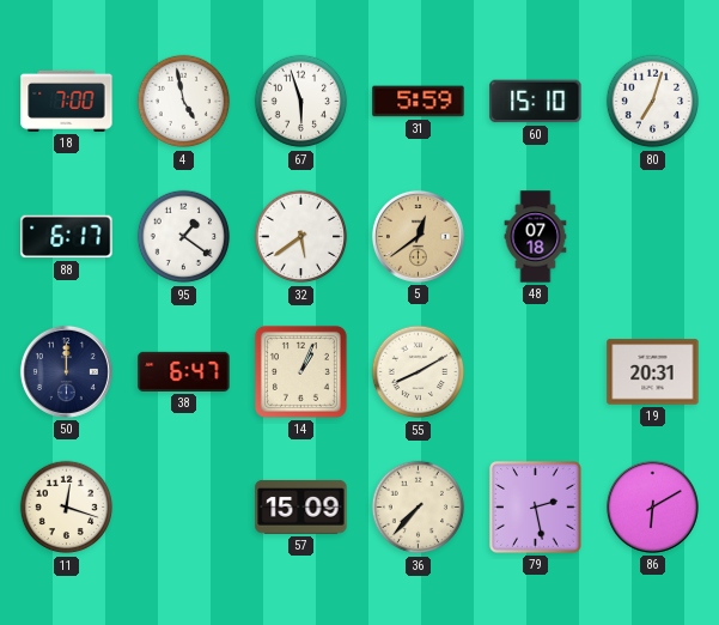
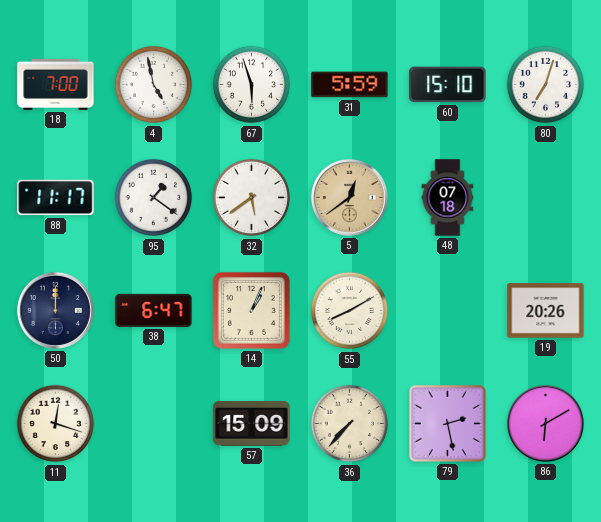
88: 6:17 -> 11:17
19: 20:31 -> 20:26
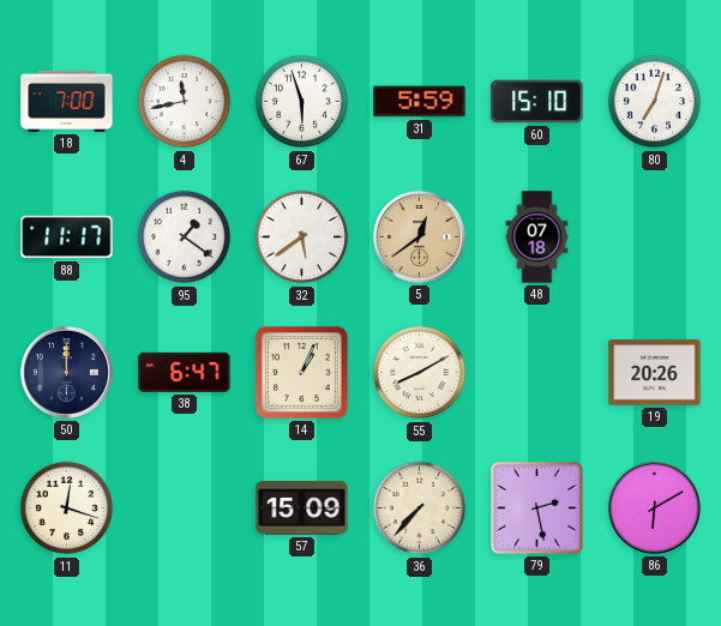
4: 4:58 -> 11:43
